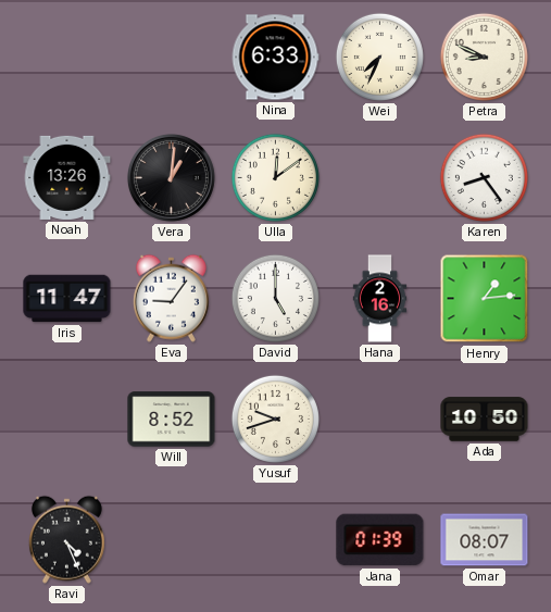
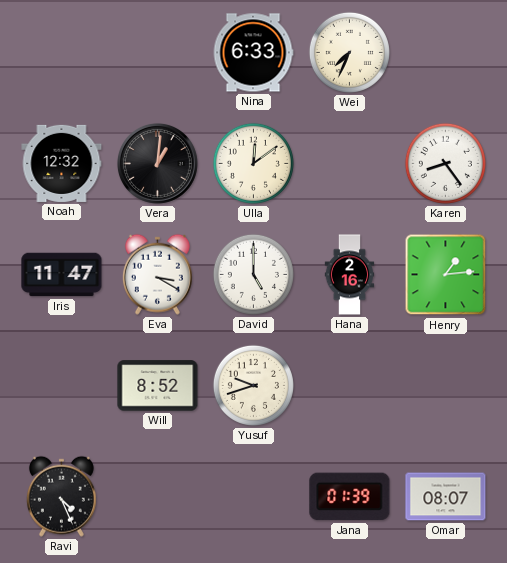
Petra: 8:49 -> none
Noah: 13:26 -> 12:32
Eva: 9:06 -> 3:20
Ada: 10:50 -> none
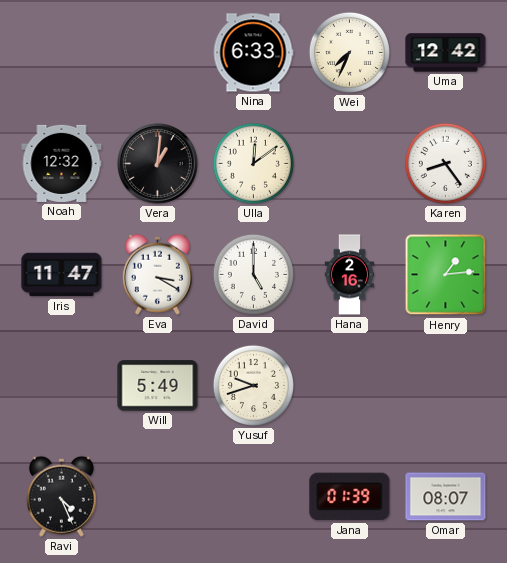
Uma: none -> 12:42
Will: 8:52 -> 5:49
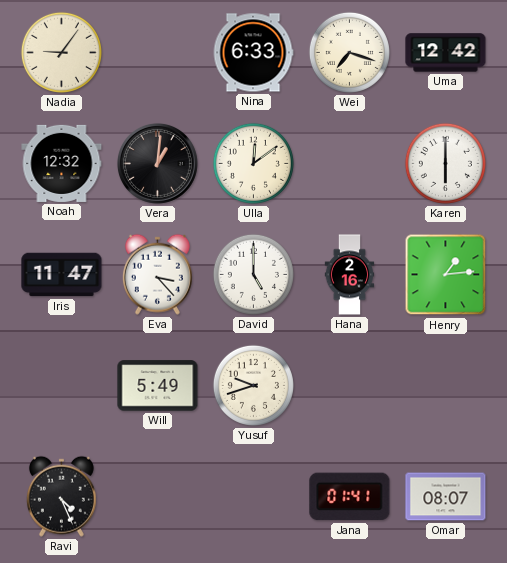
Nadia: none -> 9:06
Wei: 7:34 -> 7:18
Karen: 8:24 -> 6:00
Eva: 3:20 -> 3:23
Jana: 01:39 -> 01:41
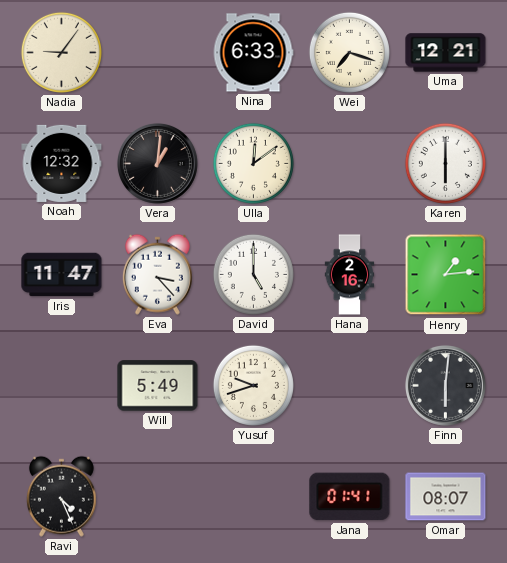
Uma: 12:42 -> 12:21
Finn: none -> 6:01
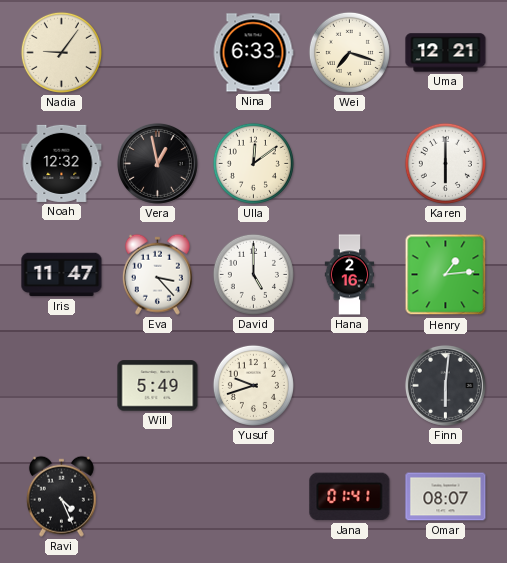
Vera: 1:01 -> 12:58
